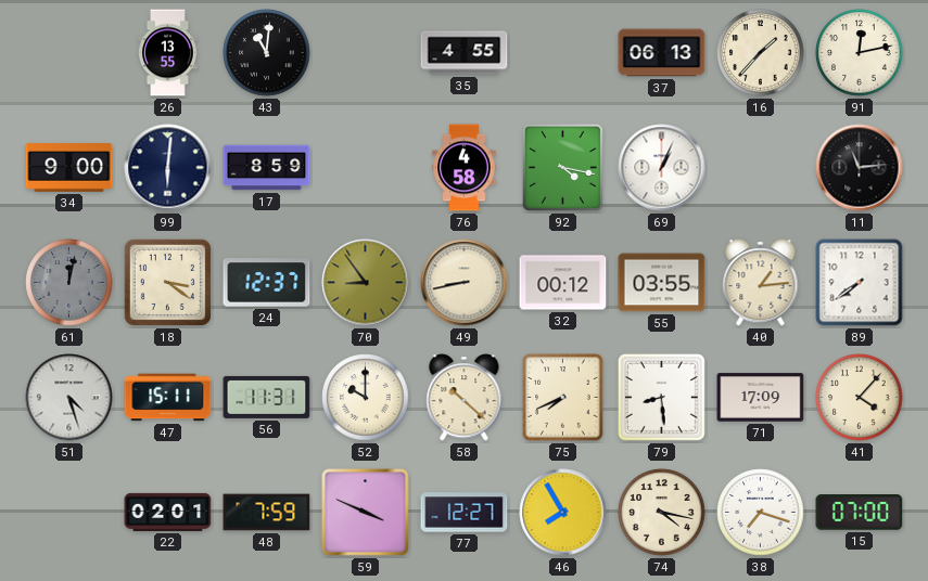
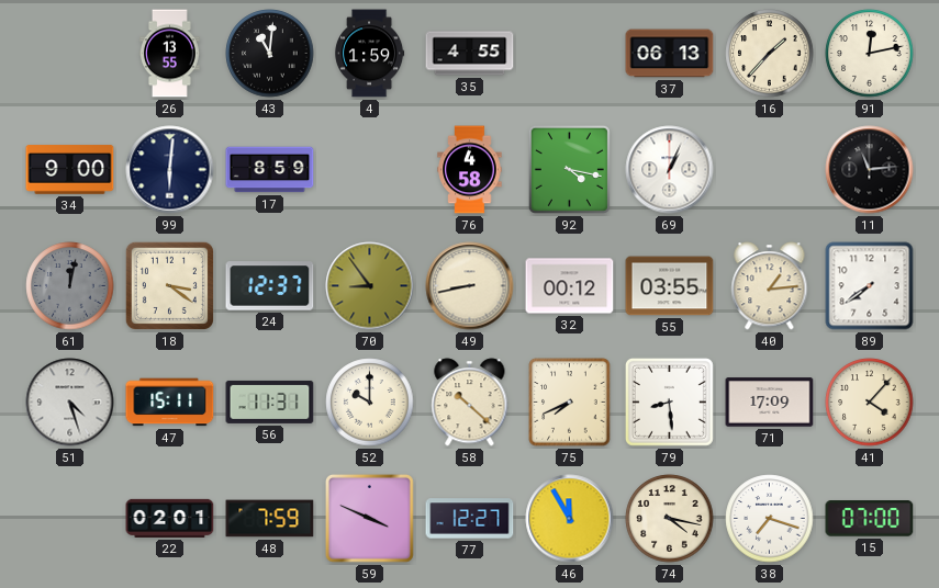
4: none -> 1:59
46: 7:55 -> 11:55
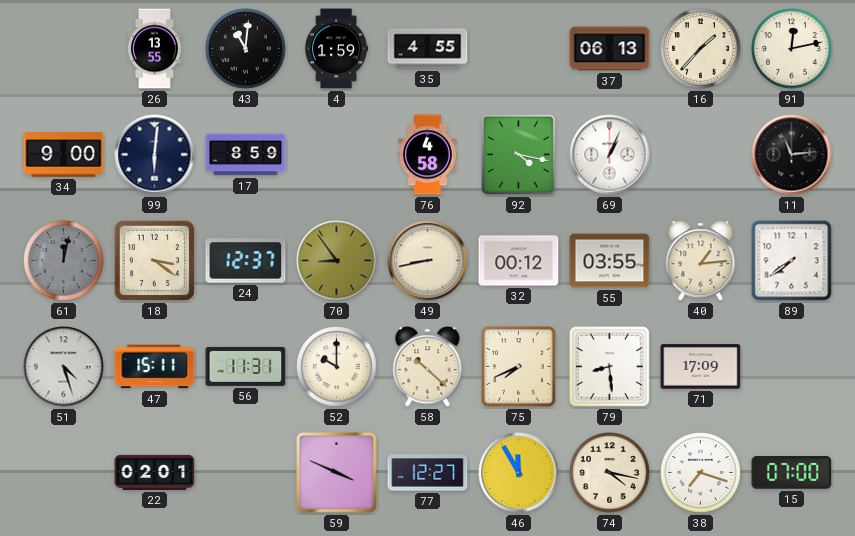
41: 4:07 -> none
48: 7:59 -> none
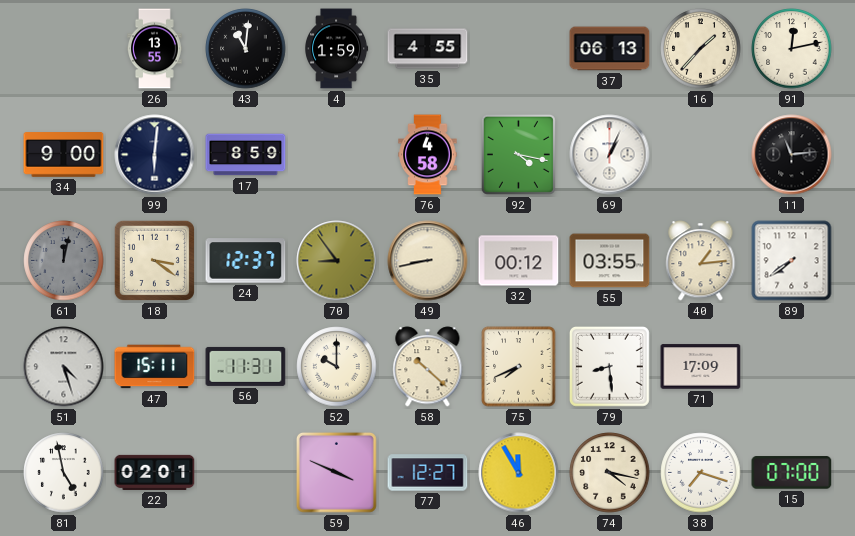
81: none -> 4:58
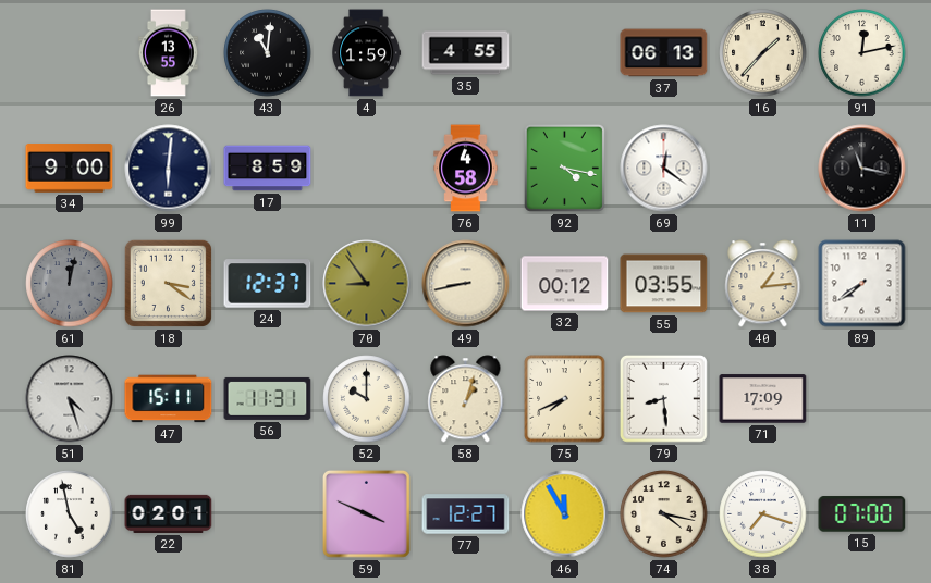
69: 1:04 -> 12:21
11: 11:14 -> 11:17
58: 10:22 -> 1:03
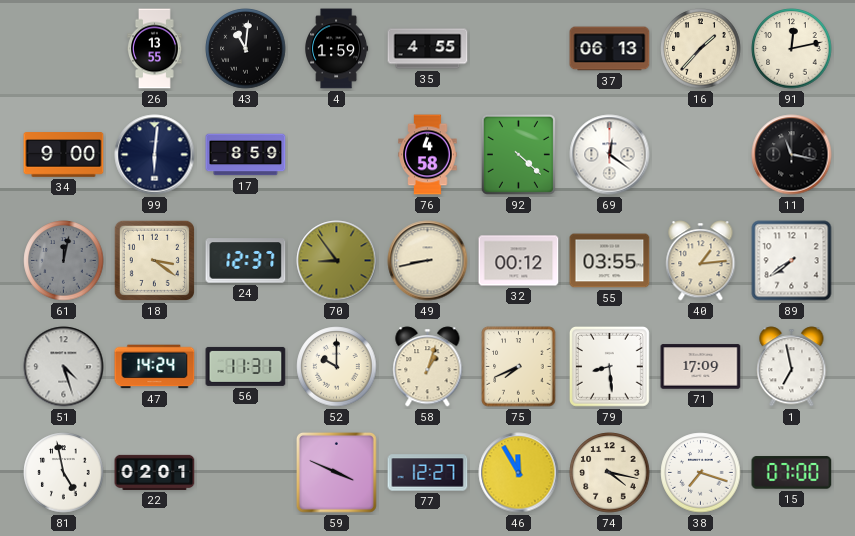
92: 4:17 -> 4:22
47: 15:11 -> 14:24
1: none -> 6:58
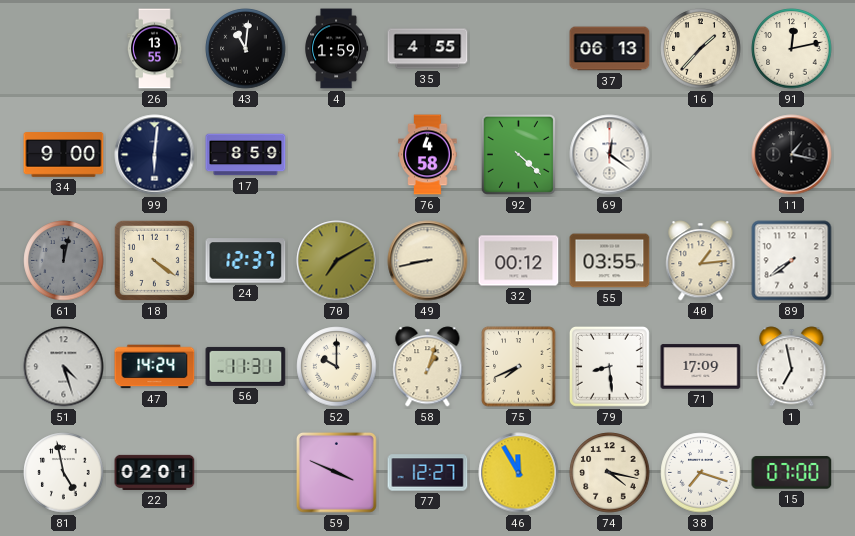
11: 11:17 -> 1:17
18: 3:21 -> 4:21
70: 8:54 -> 7:10
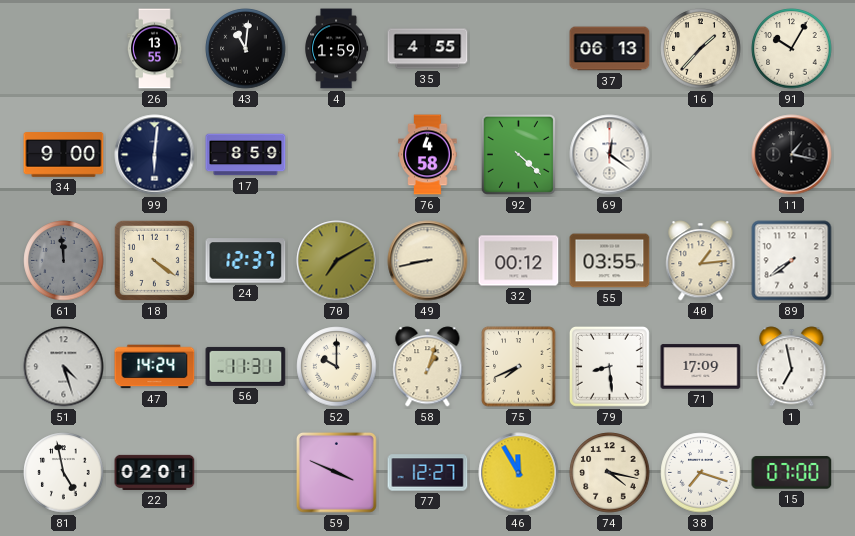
91: 12:13 -> 10:05
61: 12:02 -> 11:59
